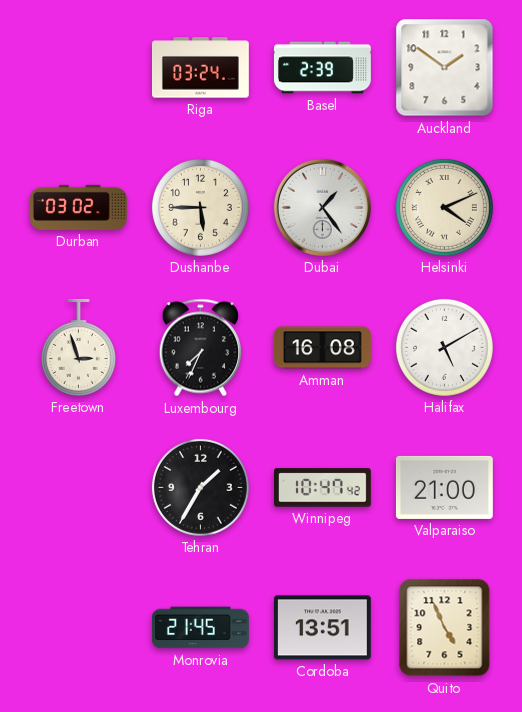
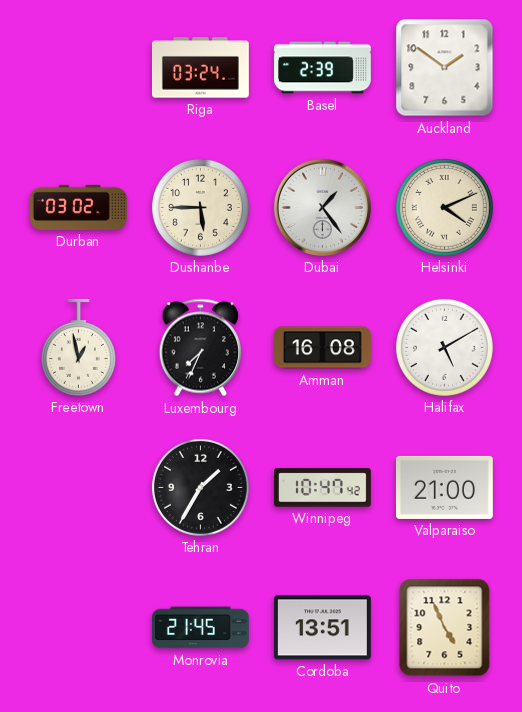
Freetown: 2:57 -> 12:58
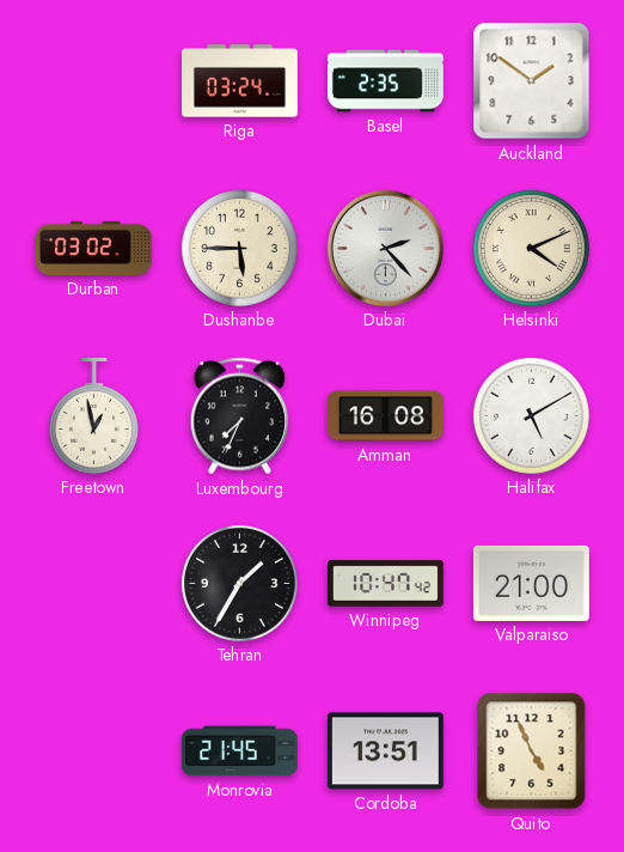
Basel: 2:39 -> 2:35
Dubai: 1:24 -> 2:23
